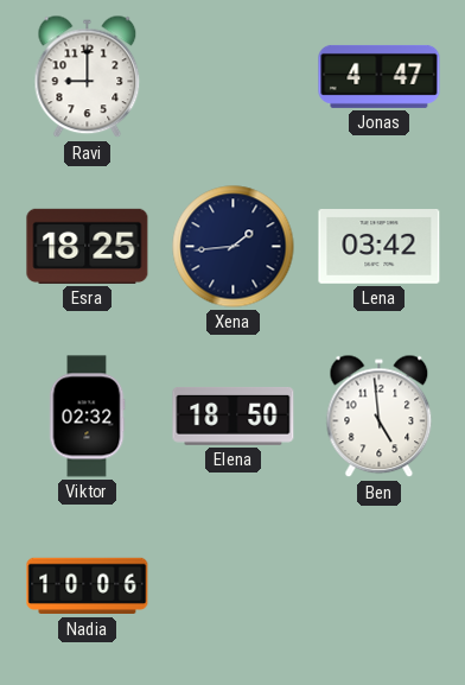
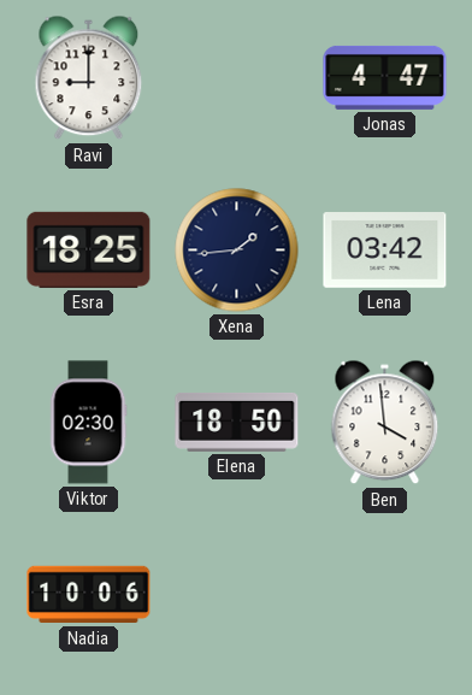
Viktor: 02:32 -> 02:30
Ben: 4:59 -> 3:59
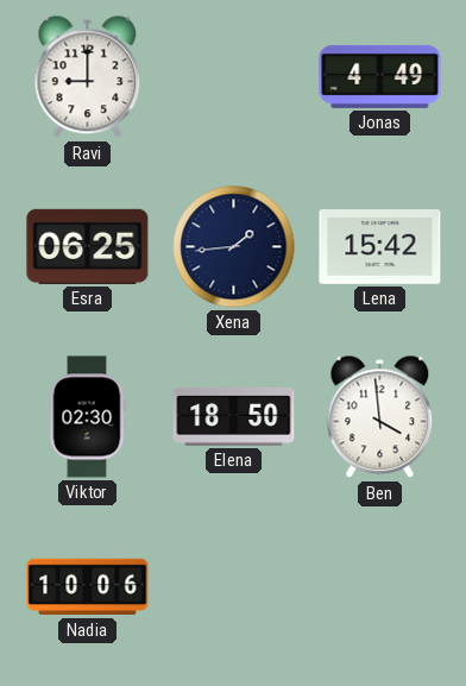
Jonas: 4:47 -> 4:49
Esra: 18:25 -> 06:25
Lena: 03:42 -> 15:42
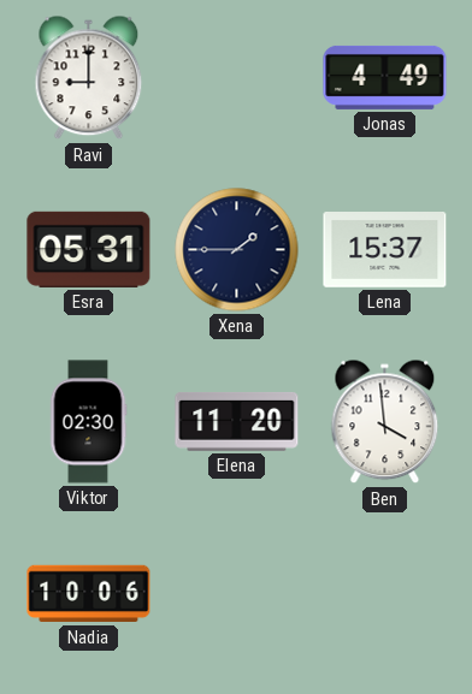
Esra: 06:25 -> 05:31
Xena: 1:44 -> 1:45
Lena: 15:42 -> 15:37
Elena: 18:50 -> 11:20
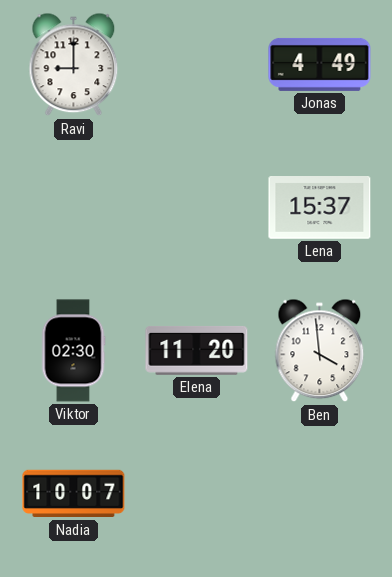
Esra: 05:31 -> none
Xena: 1:45 -> none
Nadia: 10:06 -> 10:07
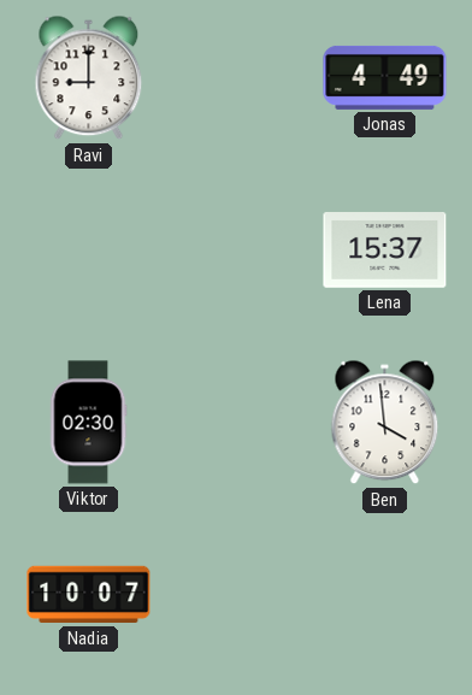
Elena: 11:20 -> none
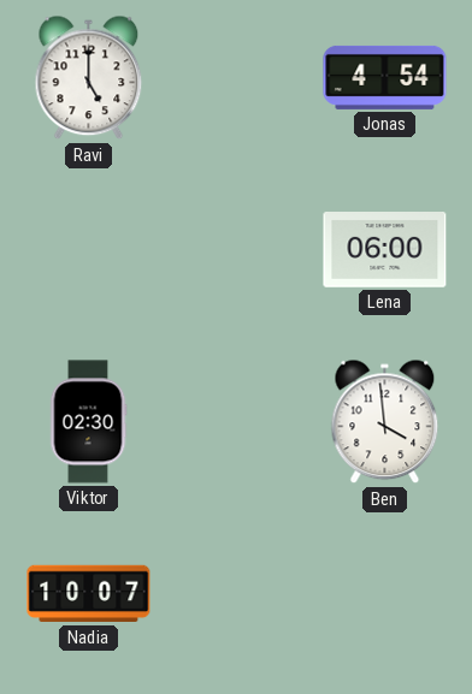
Ravi: 9:00 -> 5:00
Jonas: 4:49 -> 4:54
Lena: 15:37 -> 06:00
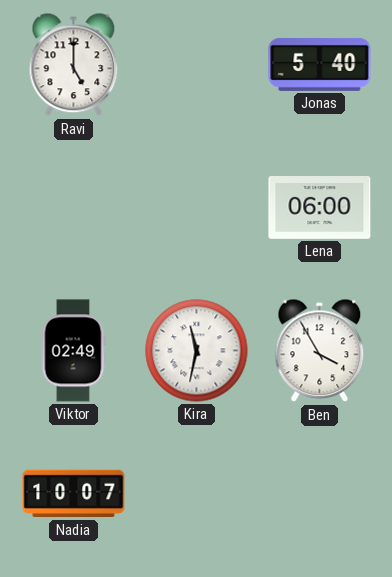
Jonas: 4:54 -> 5:40
Viktor: 02:30 -> 02:49
Kira: none -> 11:32
Ben: 3:59 -> 3:55
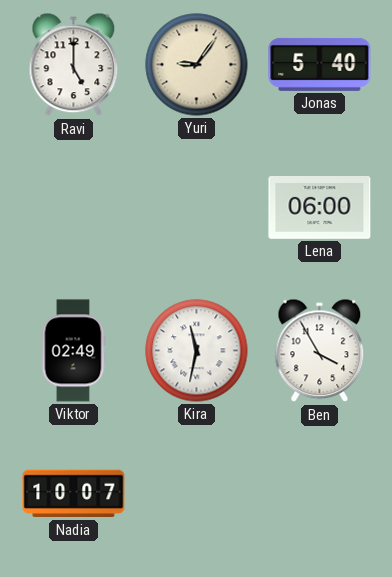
Yuri: none -> 9:06
